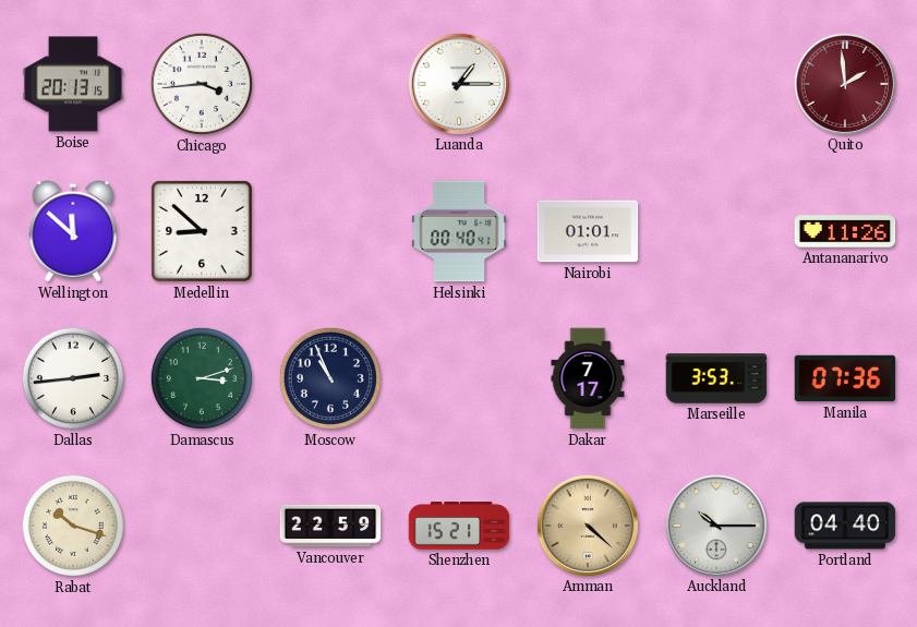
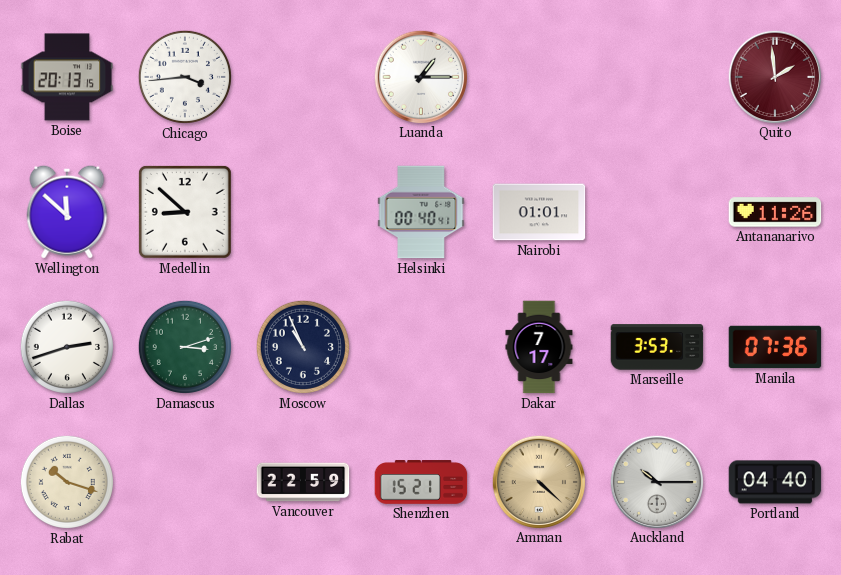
Dallas: 2:44 -> 2:42
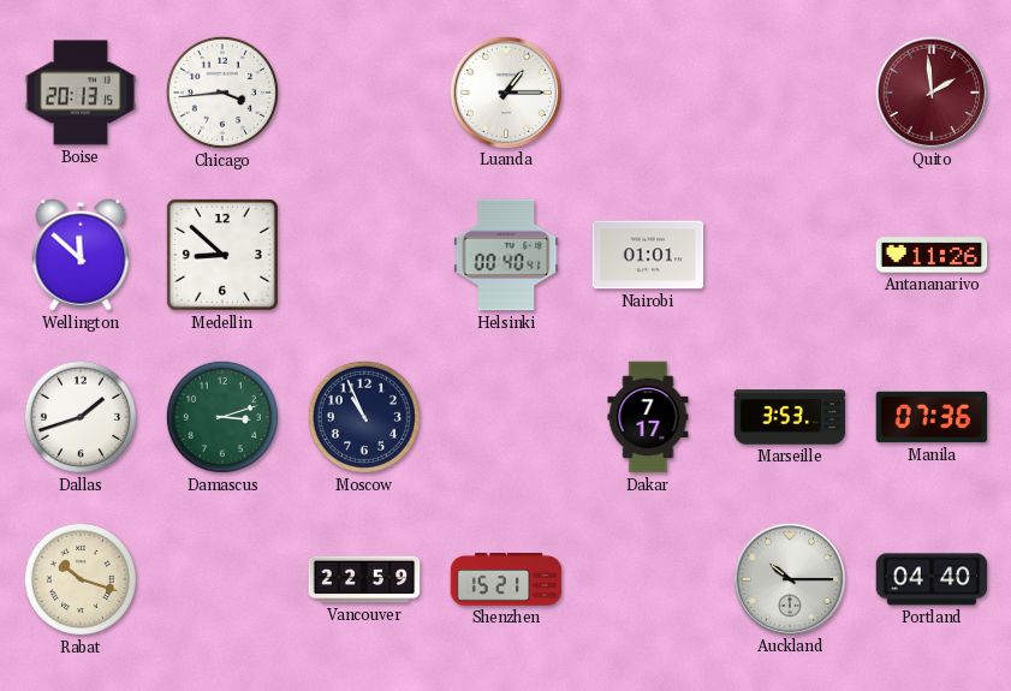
Dallas: 2:42 -> 1:42
Amman: 4:22 -> none
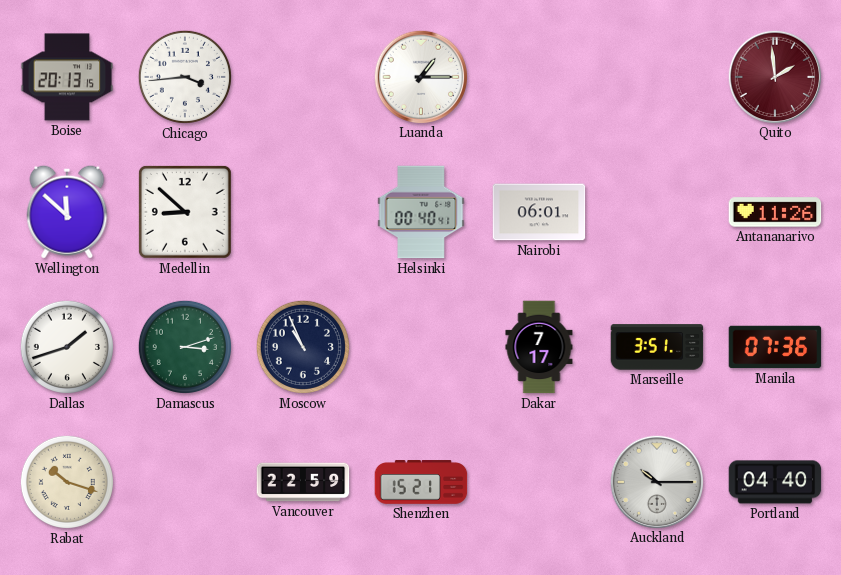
Nairobi: 01:01 -> 06:01
Marseille: 3:53 -> 3:51
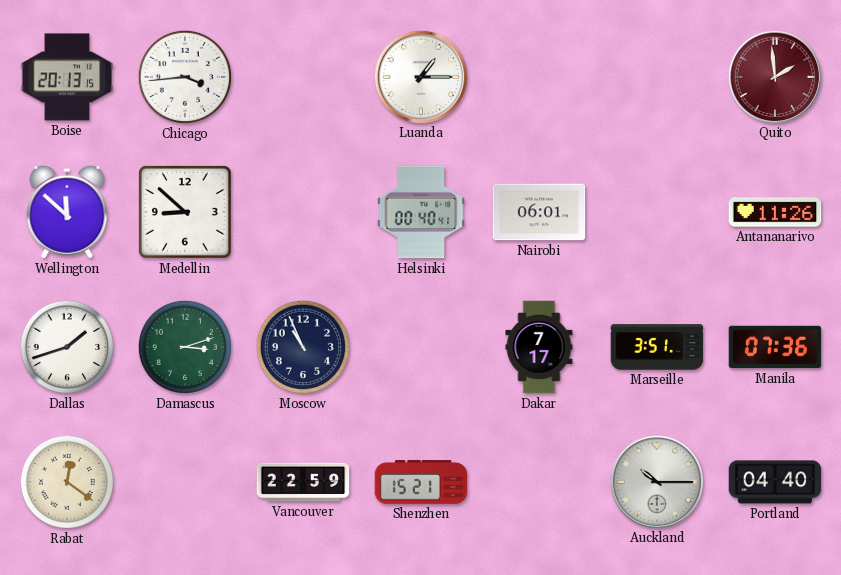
Rabat: 10:18 -> 12:21
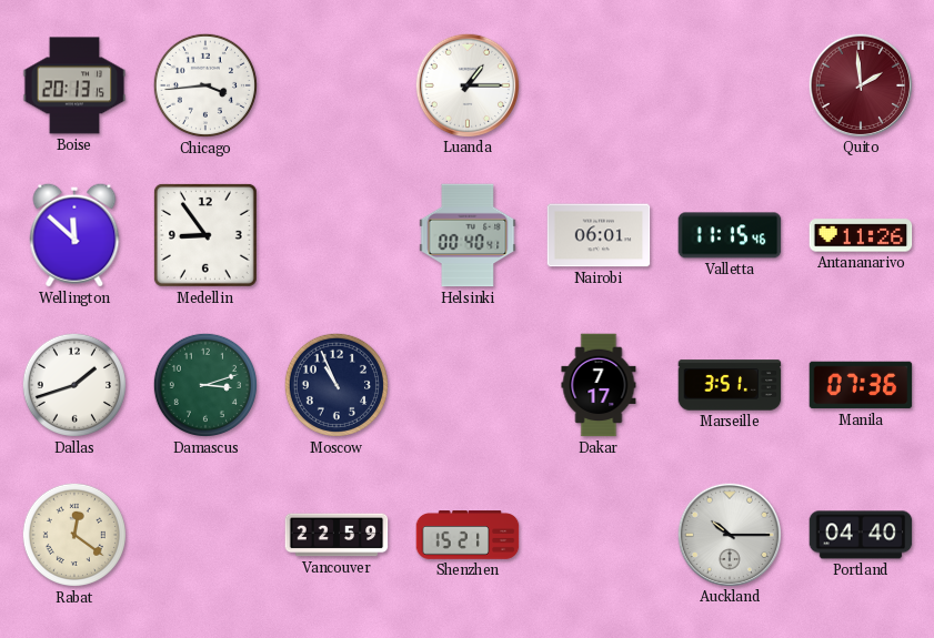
Medellin: 8:52 -> 8:54
Valletta: none -> 11:15
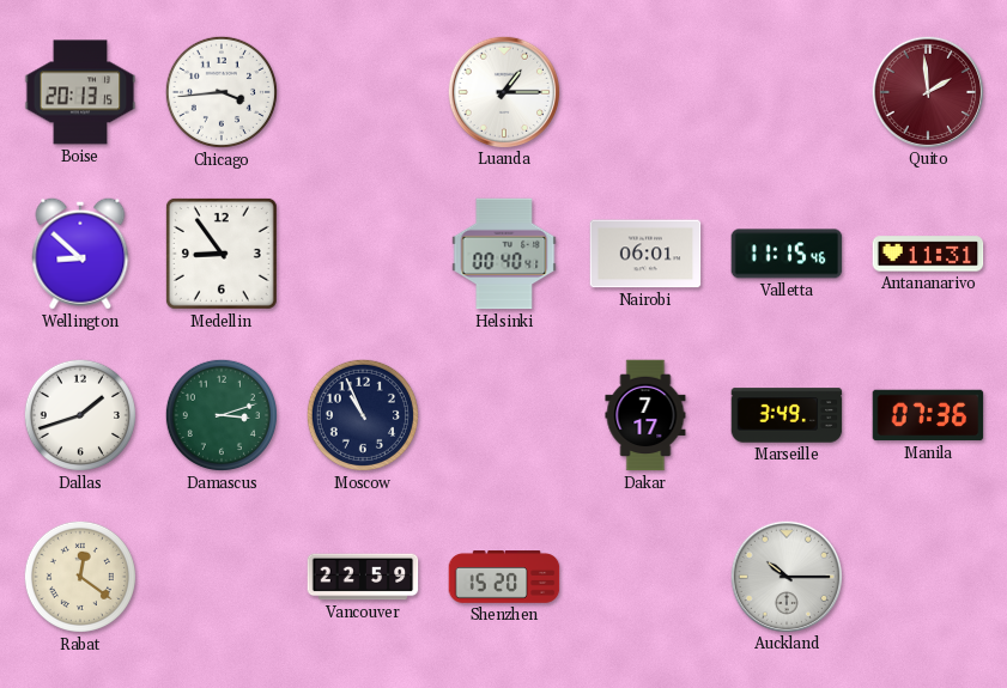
Wellington: 11:52 -> 8:52
Antananarivo: 11:26 -> 11:31
Marseille: 3:51 -> 3:49
Shenzhen: 15:21 -> 15:20
Portland: 04:40 -> none
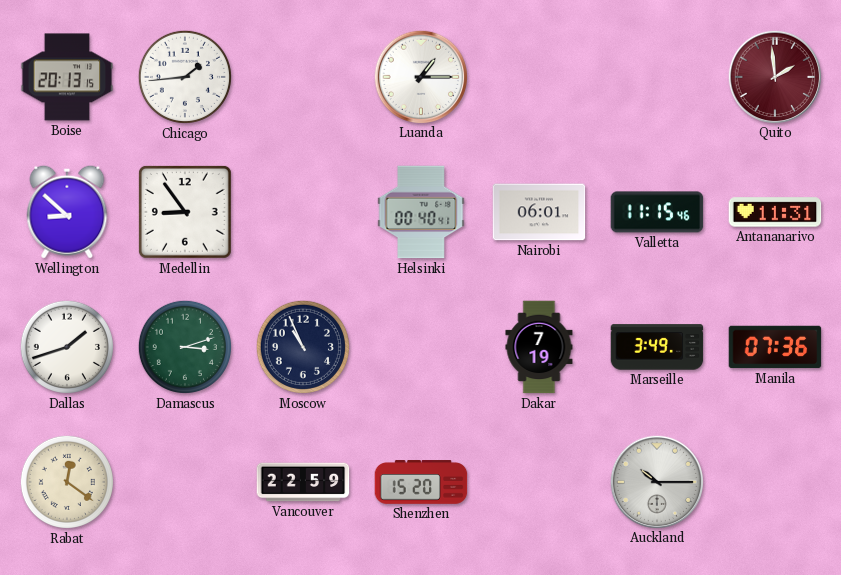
Chicago: 3:44 -> 1:44
Dakar: 7:17 -> 7:19
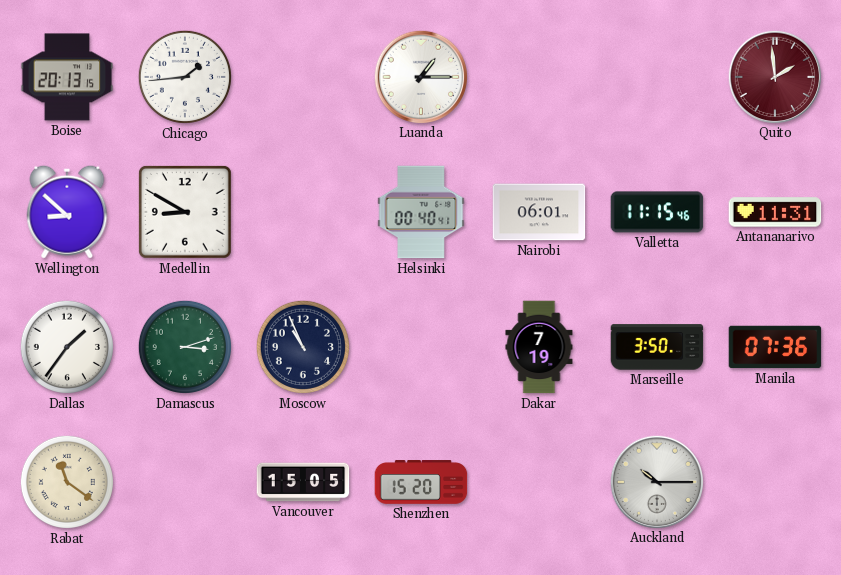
Medellin: 8:54 -> 8:50
Dallas: 1:42 -> 1:36
Marseille: 3:49 -> 3:50
Rabat: 12:21 -> 11:21
Vancouver: 22:59 -> 15:05
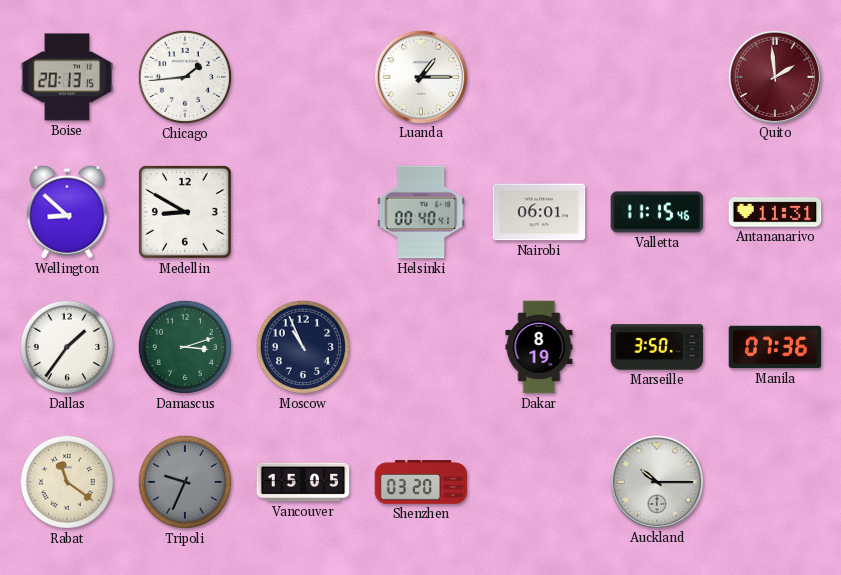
Dakar: 7:19 -> 8:19
Tripoli: none -> 9:34
Shenzhen: 15:20 -> 03:20
